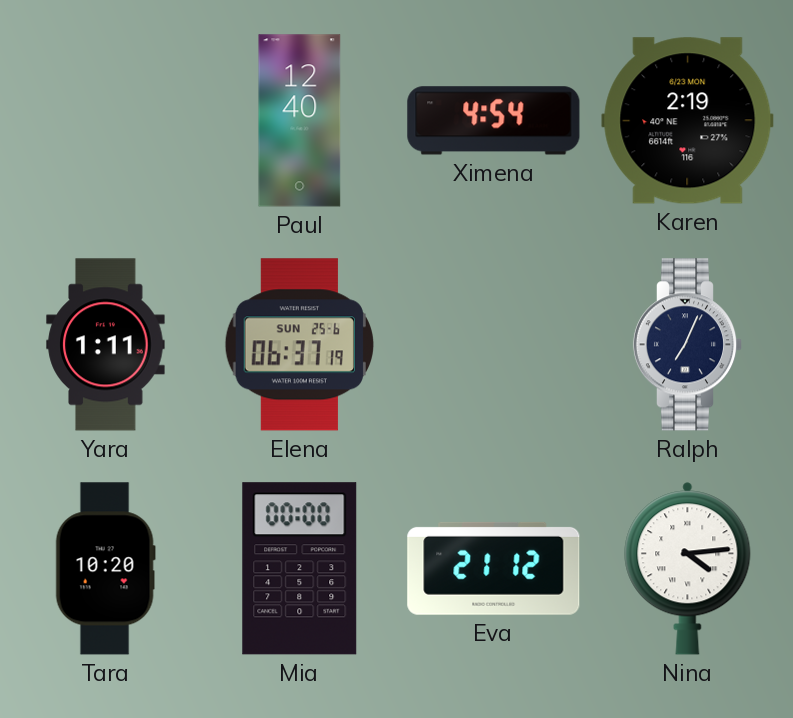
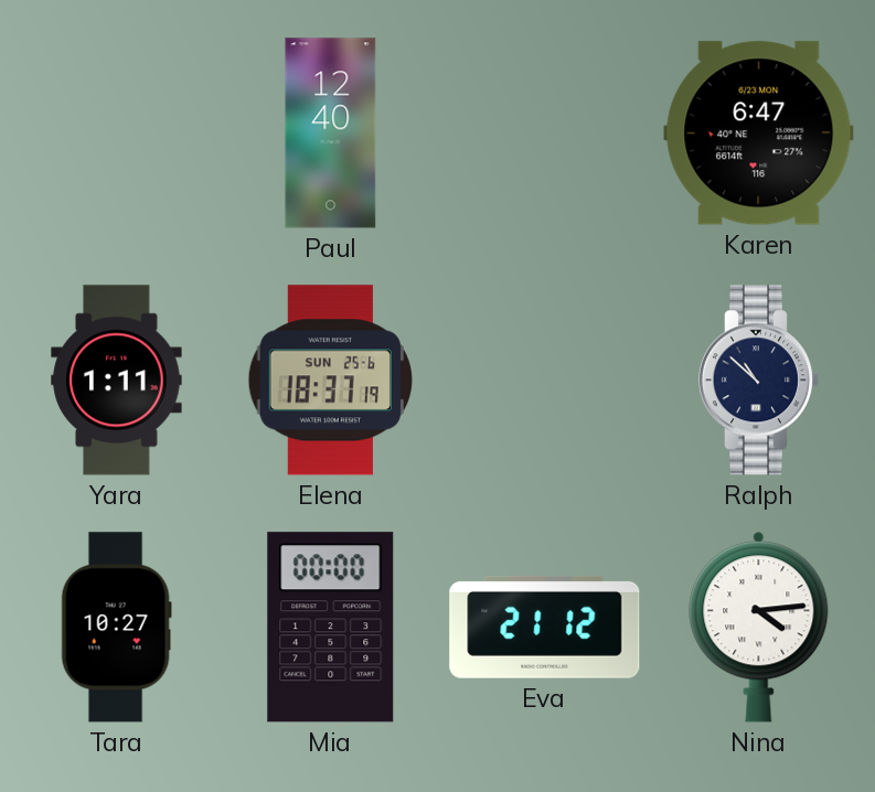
Ximena: 4:54 -> none
Karen: 2:19 -> 6:47
Elena: 06:37 -> 18:37
Ralph: 7:04 -> 10:52
Tara: 10:20 -> 10:27
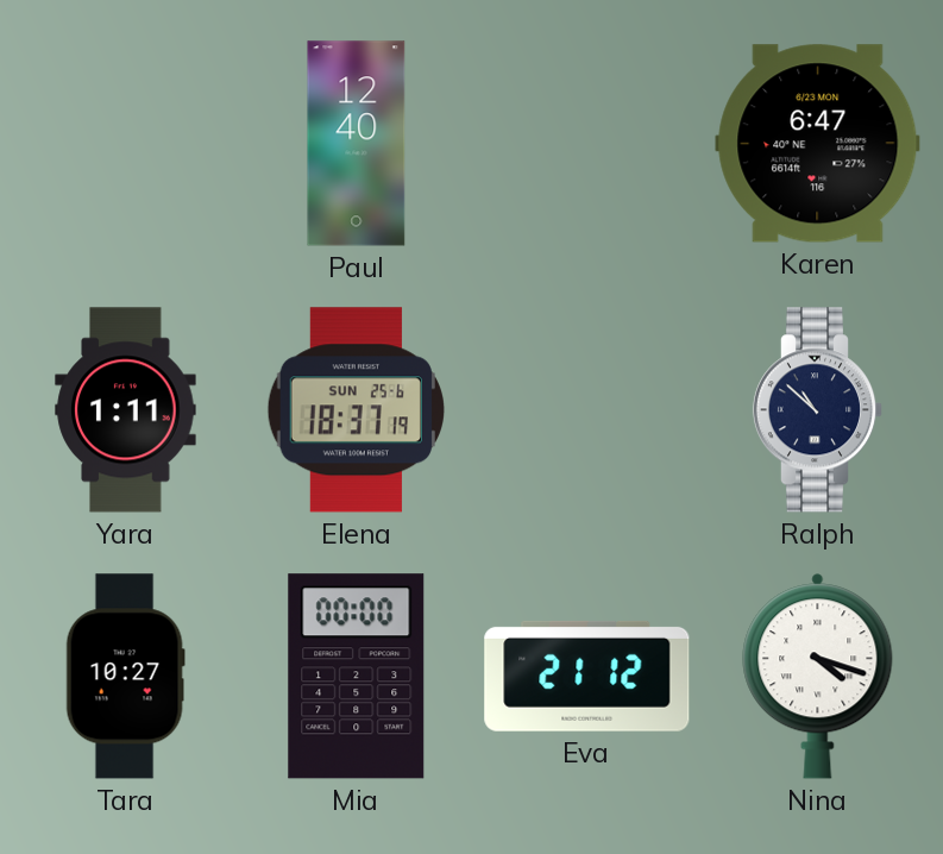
Nina: 4:14 -> 4:18
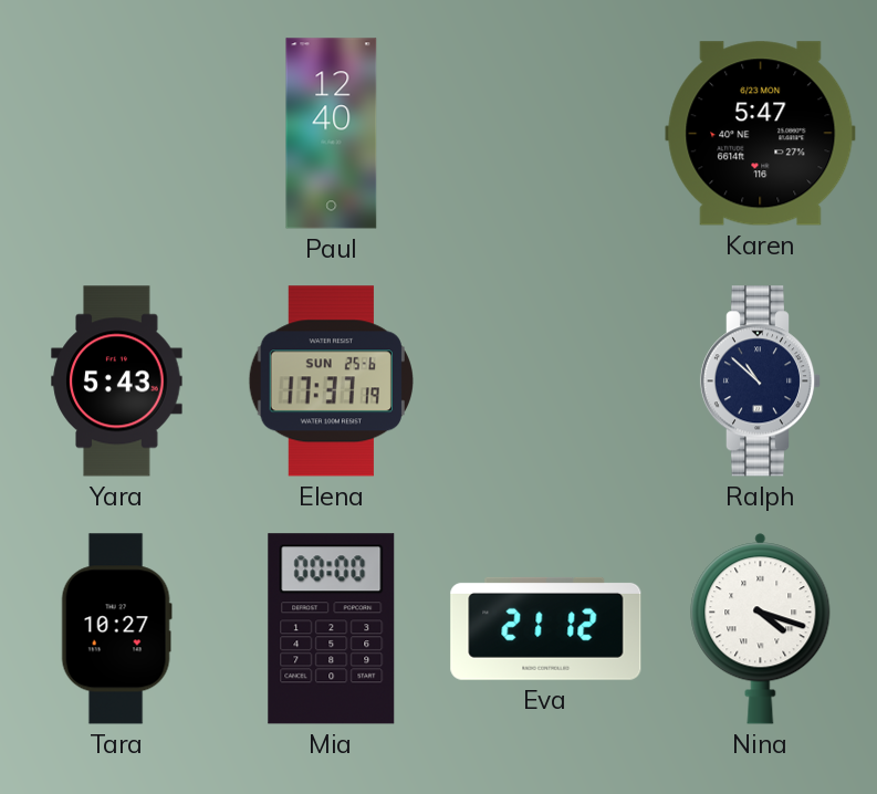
Karen: 6:47 -> 5:47
Yara: 1:11 -> 5:43
Elena: 18:37 -> 17:37
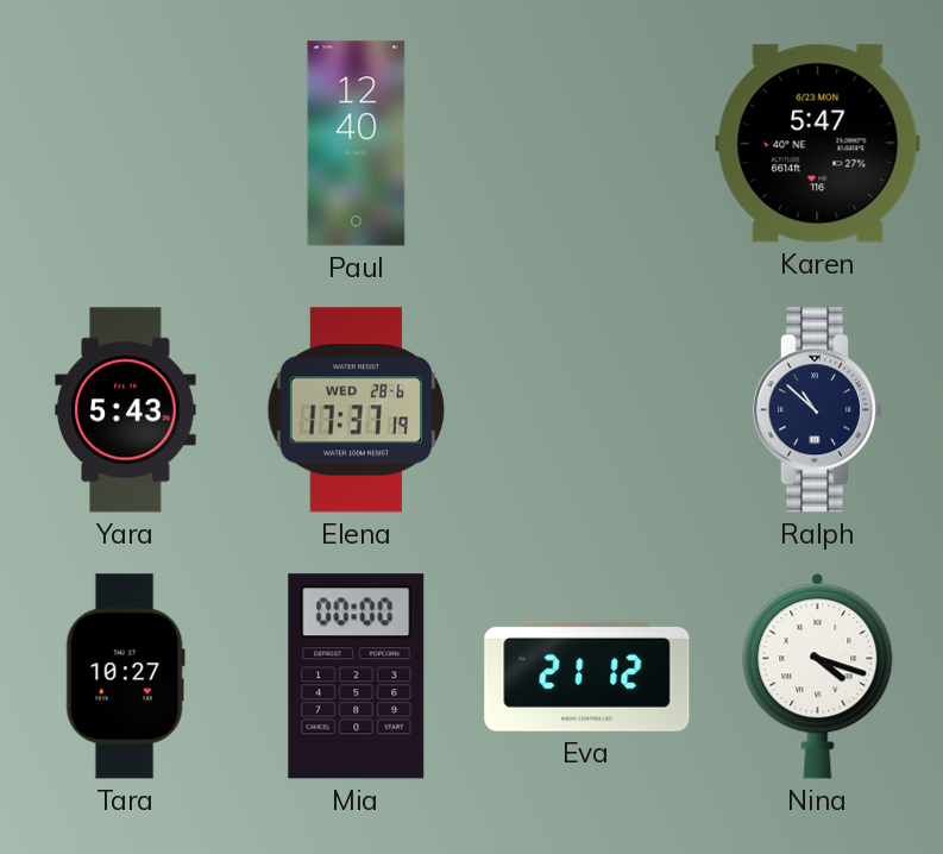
Elena date: SUN 25-6 -> WED 28-6
